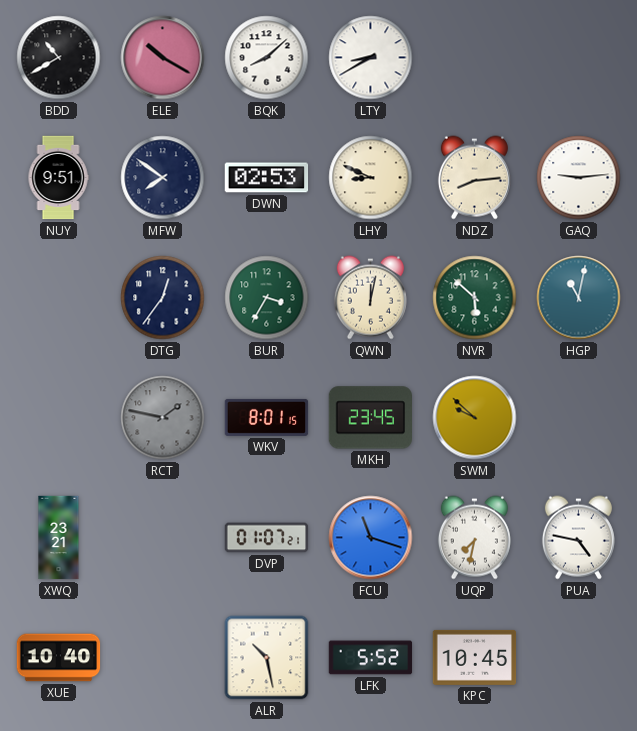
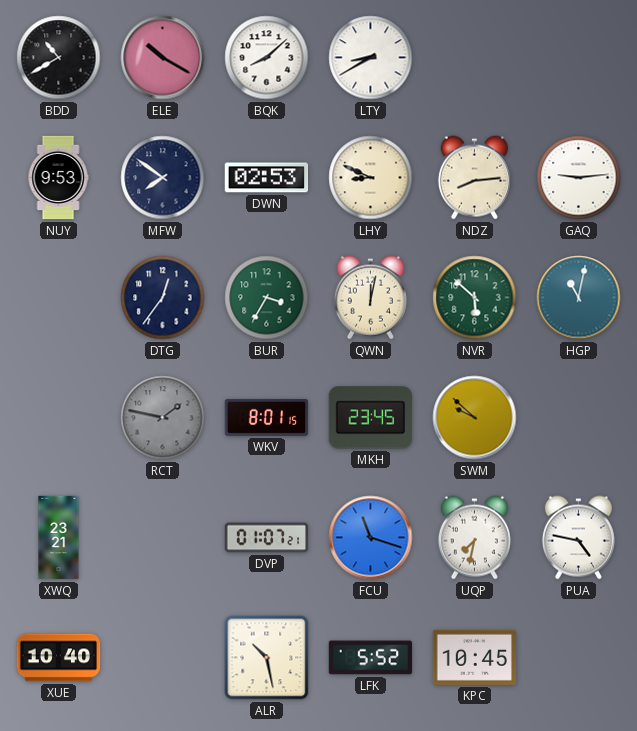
NUY: 9:51 -> 9:53
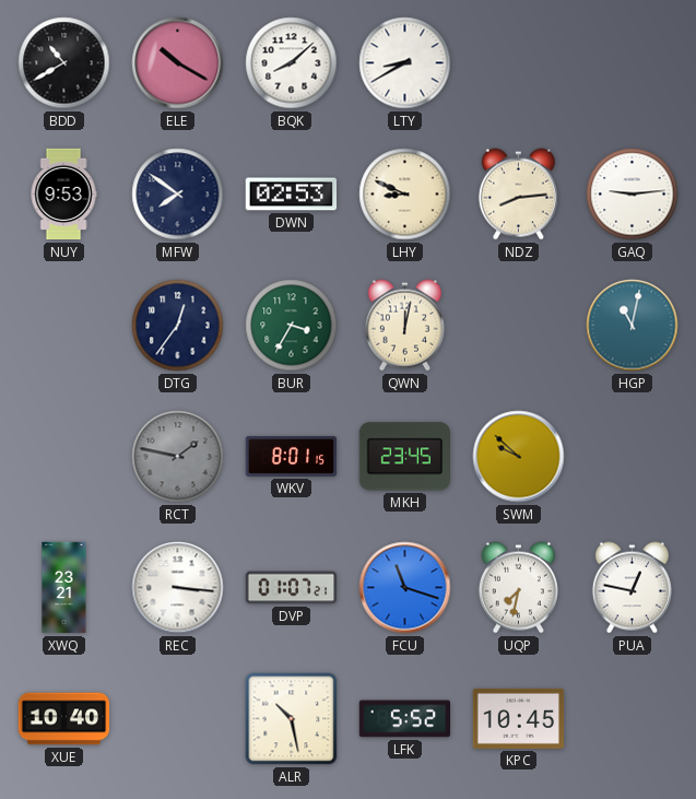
NVR: 5:52 -> none
REC: none -> 3:16
PUA: 4:47 -> 12:47
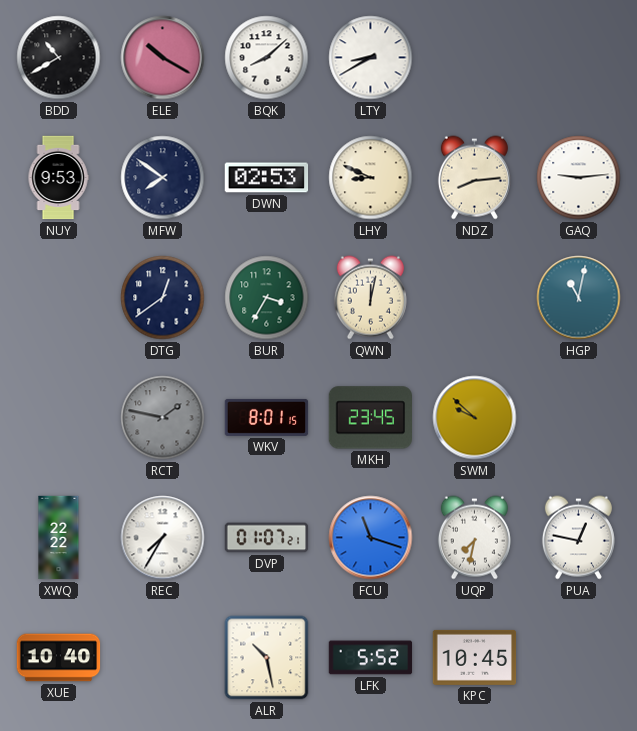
DTG: 12:36 -> 12:39
XWQ: 23:21 -> 22:22
REC: 3:16 -> 7:35
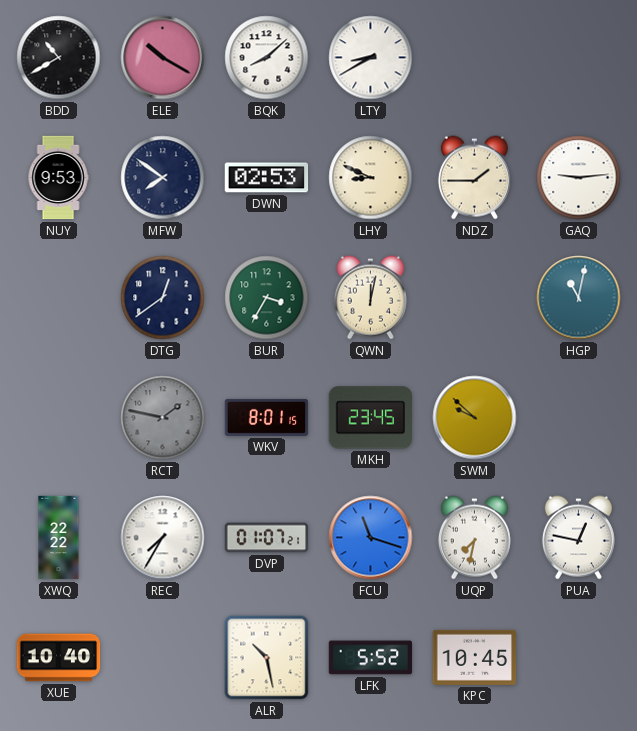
NDZ: 8:14 -> 1:45
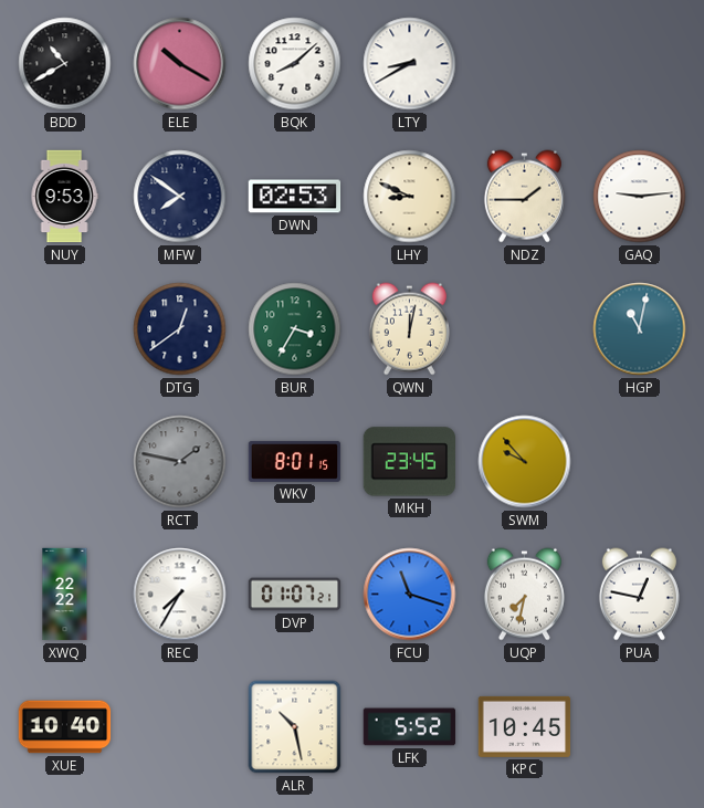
SWM: 9:52 -> 9:53
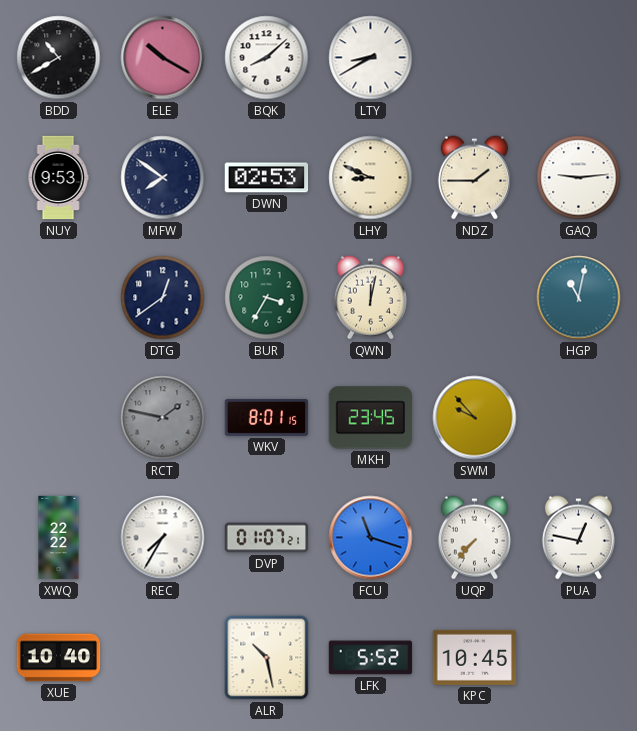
UQP: 7:32 -> 7:37
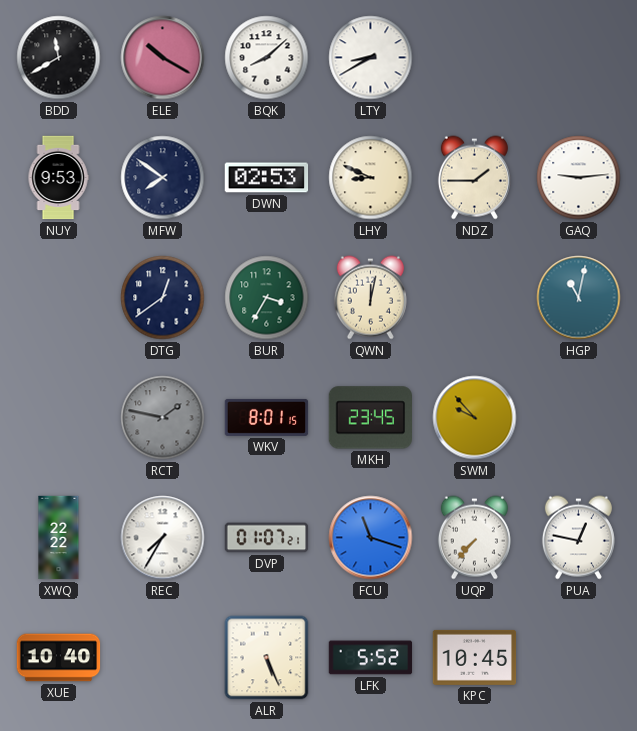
BDD: 10:40 -> 11:40
ALR: 10:28 -> 5:26
